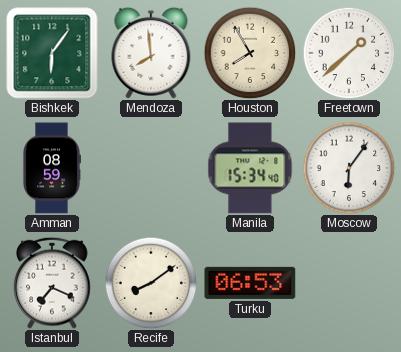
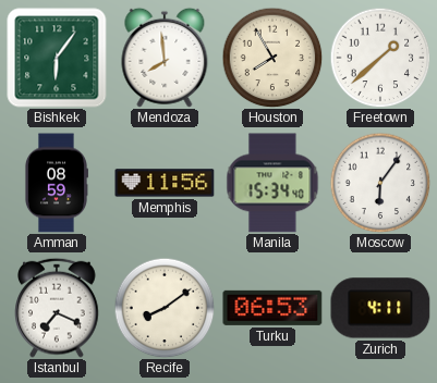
Memphis: none -> 11:56
Zurich: none -> 4:11
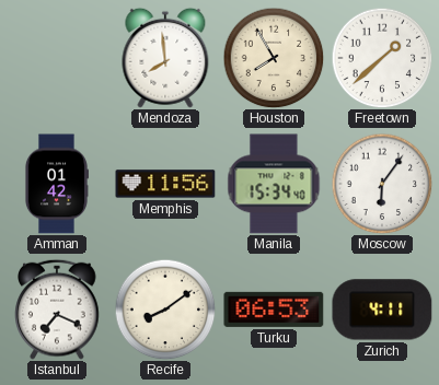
Bishkek: 6:06 -> none
Amman: 08:59 -> 01:42
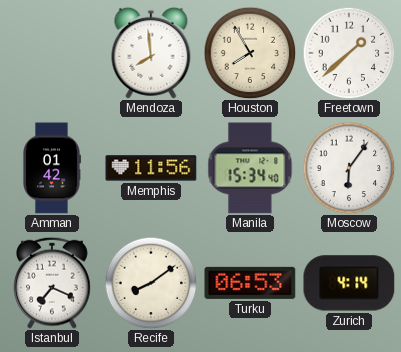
Zurich: 4:11 -> 4:14
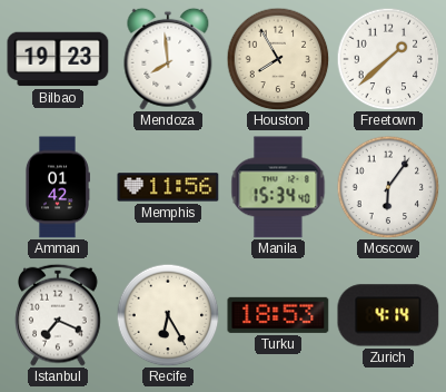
Bilbao: none -> 19:23
Recife: 8:09 -> 6:25
Turku: 06:53 -> 18:53
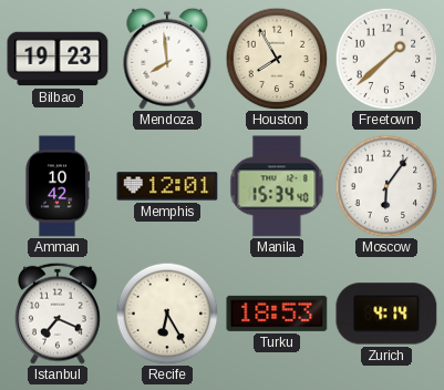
Amman: 01:42 -> 10:42
Memphis: 11:56 -> 12:01
